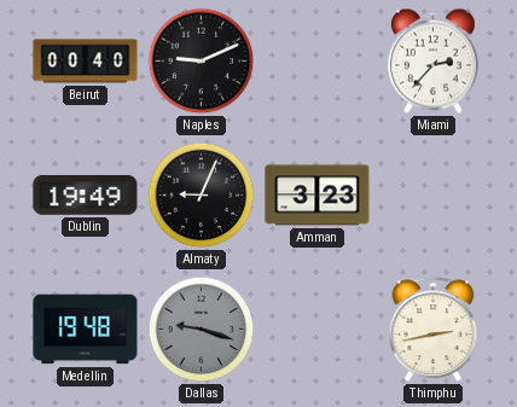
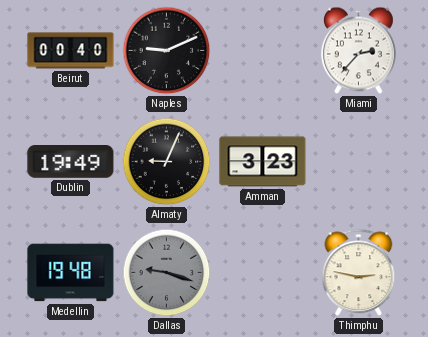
Thimphu: 2:43 -> 2:47
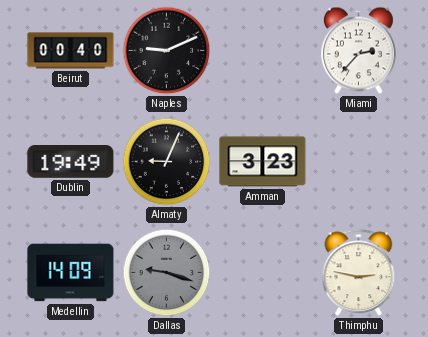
Medellin: 19:48 -> 14:09
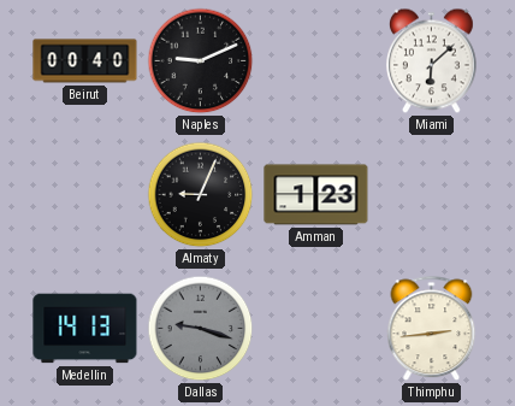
Miami: 2:37 -> 6:08
Dublin: 19:49 -> none
Amman: 3:23 -> 1:23
Medellin: 14:09 -> 14:13
Thimphu: 2:47 -> 2:44
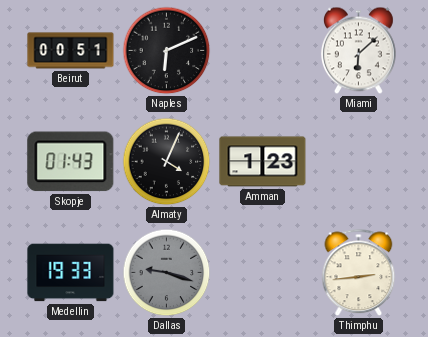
Beirut: 00:40 -> 00:51
Naples: 9:11 -> 6:11
Skopje: none -> 01:43
Almaty: 9:04 -> 4:04
Medellin: 14:13 -> 19:33
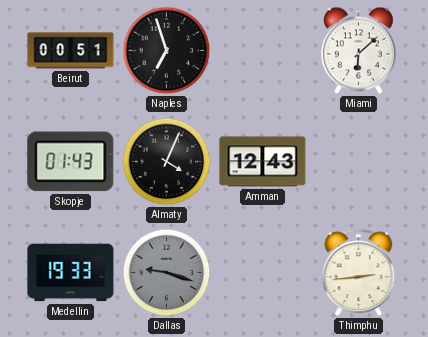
Naples: 6:11 -> 6:57
Amman: 1:23 -> 12:43
